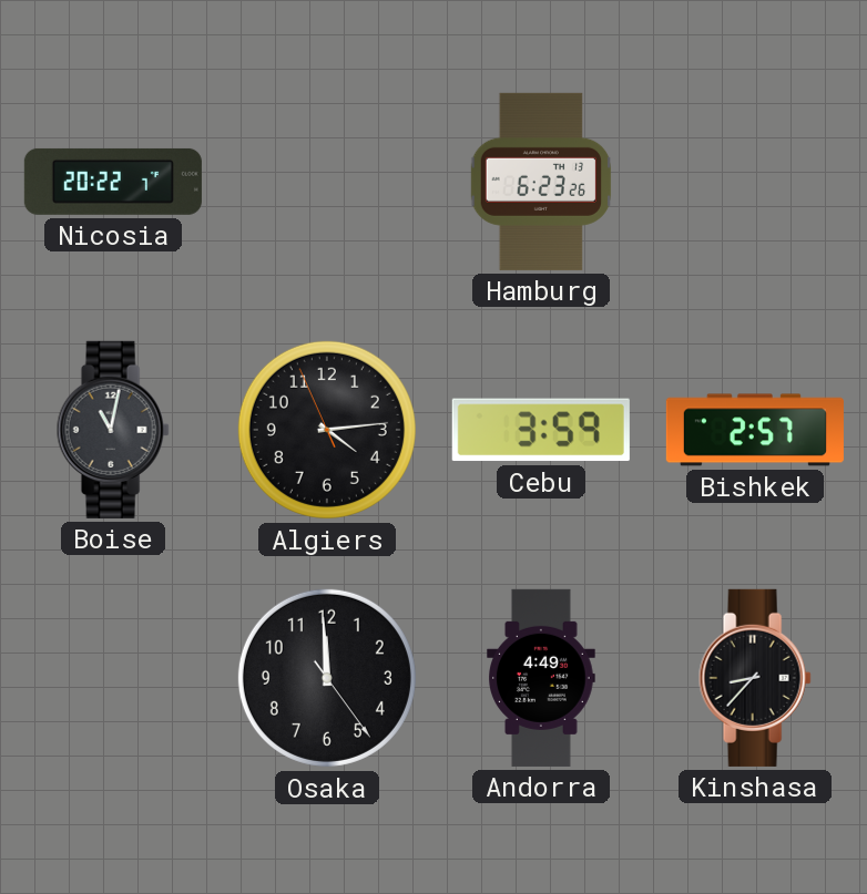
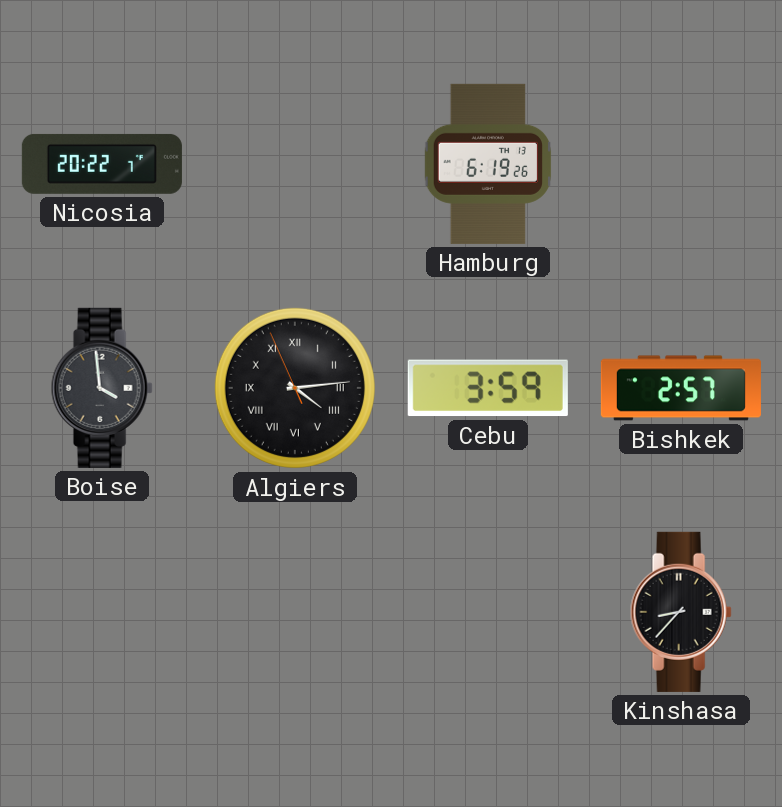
Hamburg: 6:23 -> 6:19
Boise: 11:02 -> 3:59
Algiers numerals: Arabic -> Roman
Osaka: 11:59 -> none
Andorra: 4:49 -> none
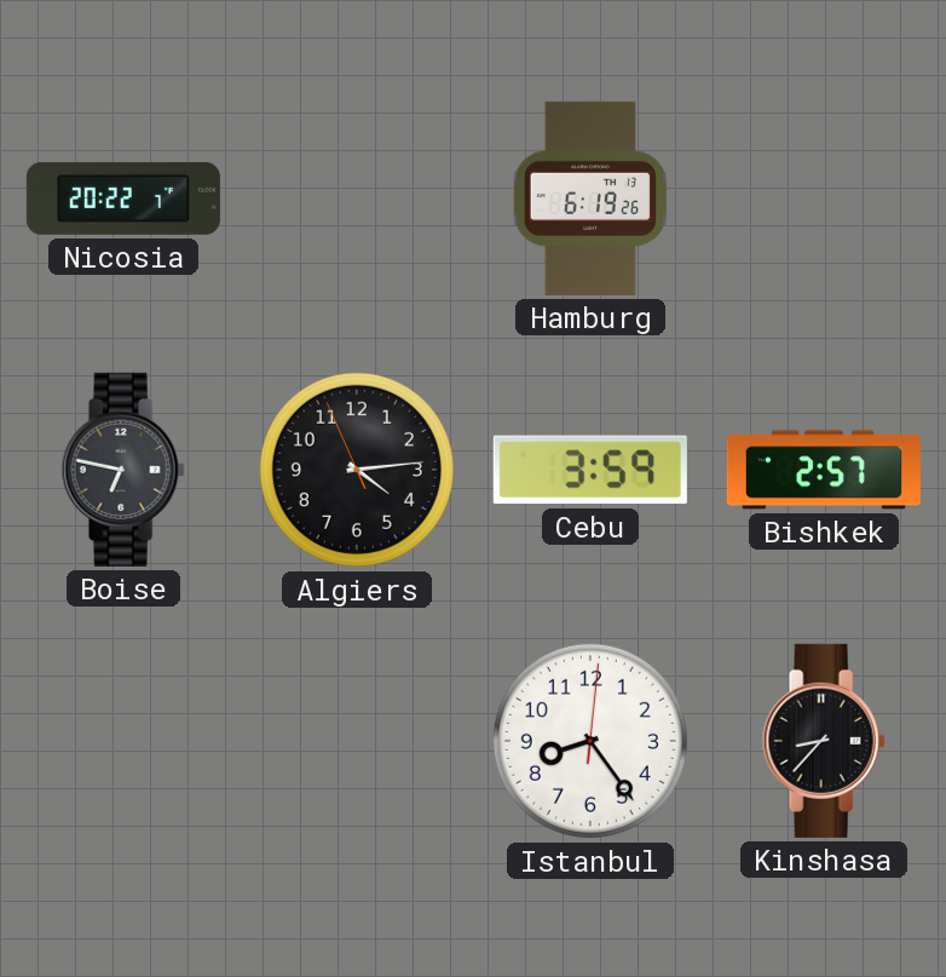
Boise: 3:59 -> 6:47
Algiers numerals: Roman -> Arabic
Istanbul: none -> 8:24
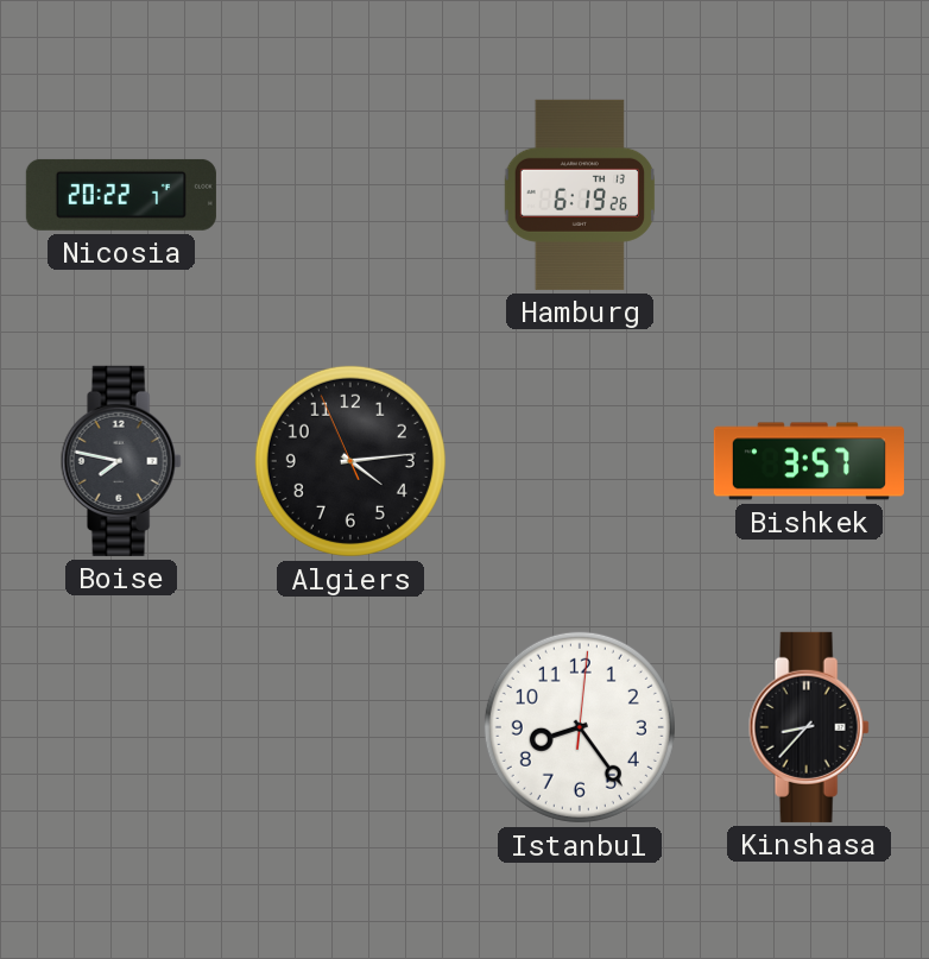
Boise: 6:47 -> 7:47
Cebu: 3:59 -> none
Bishkek: 2:57 -> 3:57
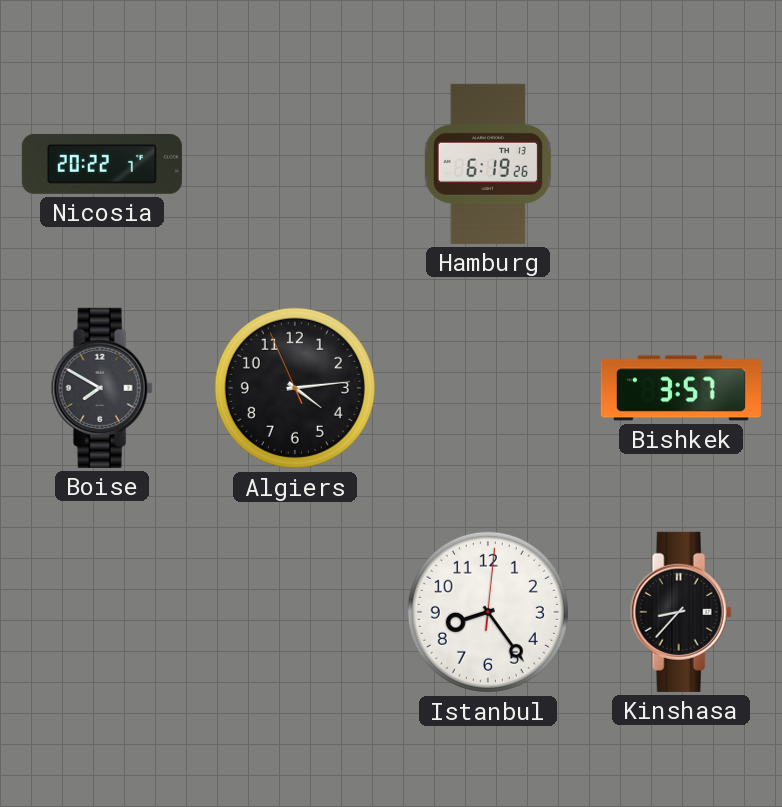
Boise: 7:47 -> 7:50
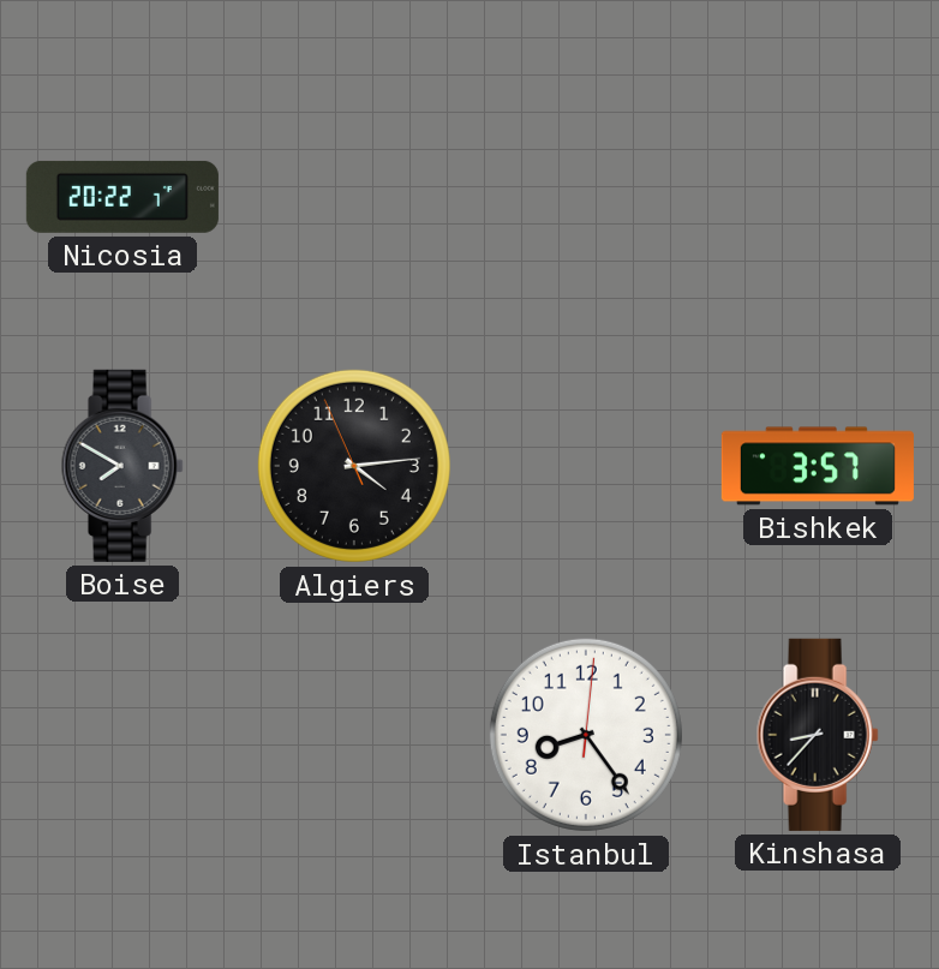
Hamburg: 6:19 -> none
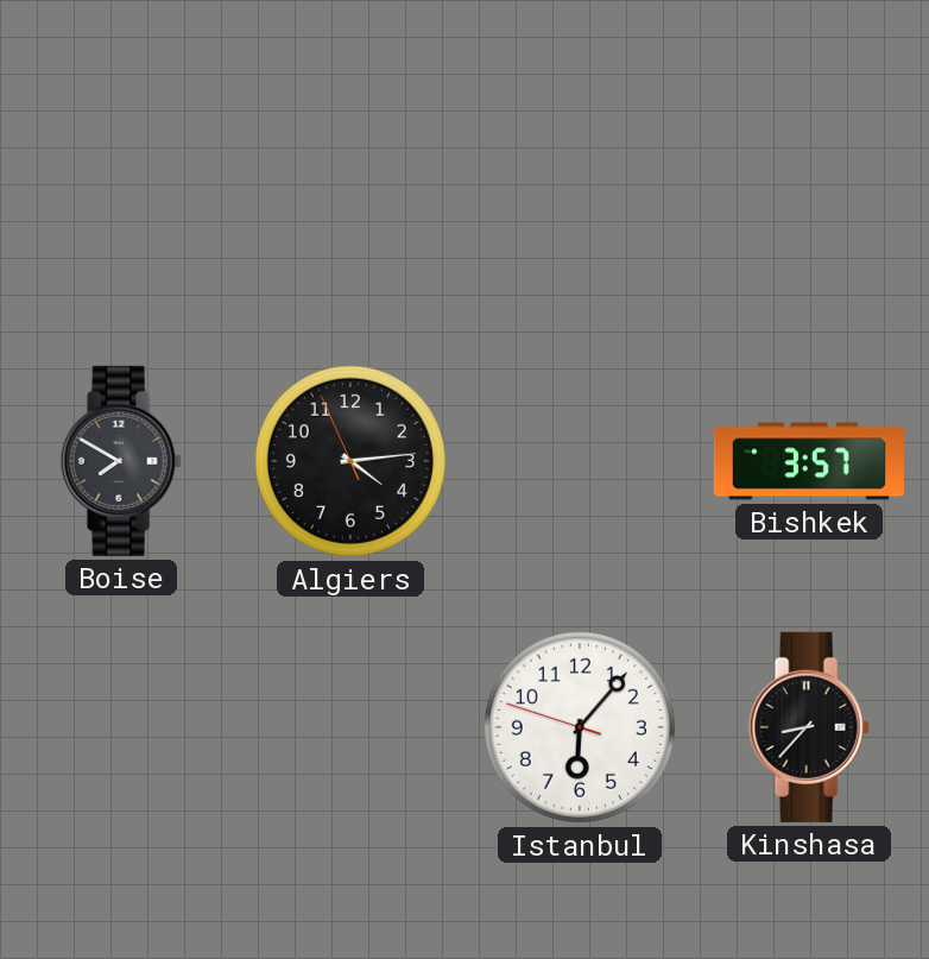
Nicosia: 20:22 -> none
Istanbul: 8:24 -> 6:06
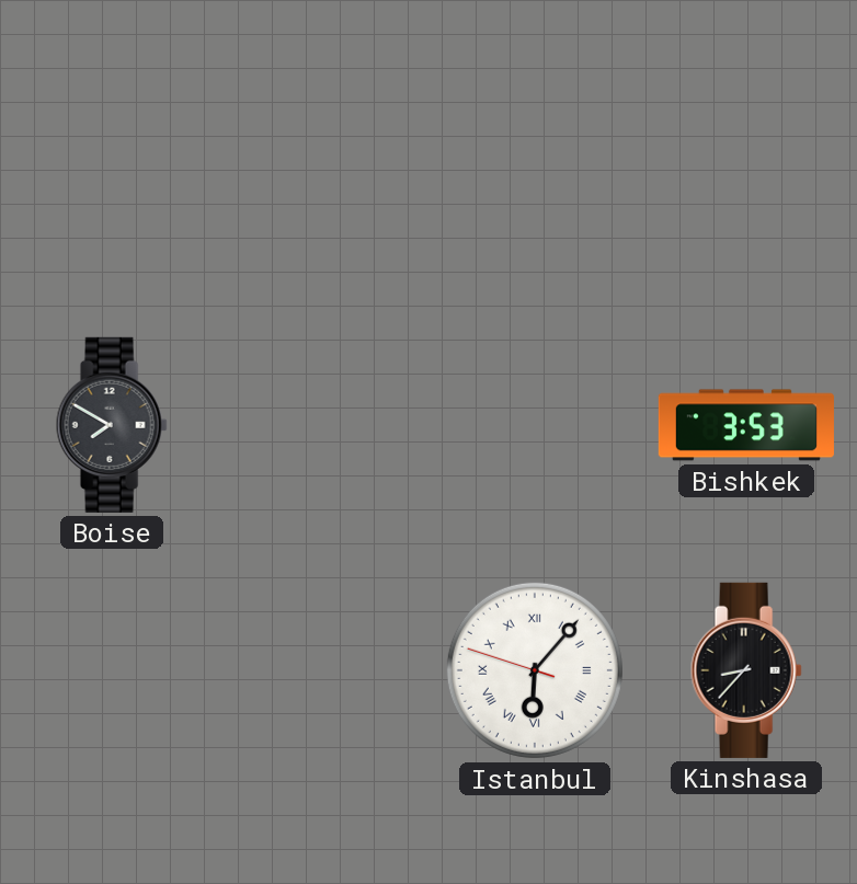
Algiers: 4:13 -> none
Bishkek: 3:57 -> 3:53
Istanbul numerals: Arabic -> Roman
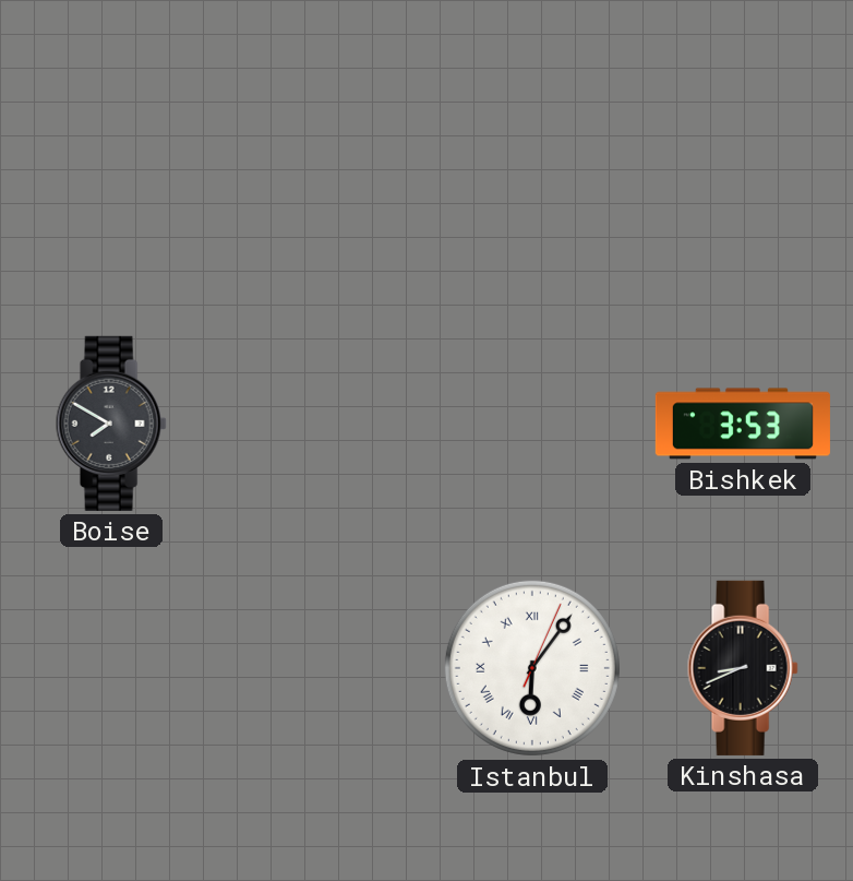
Istanbul: 6:06:48 -> 6:06:04
Kinshasa: 8:37 -> 8:41
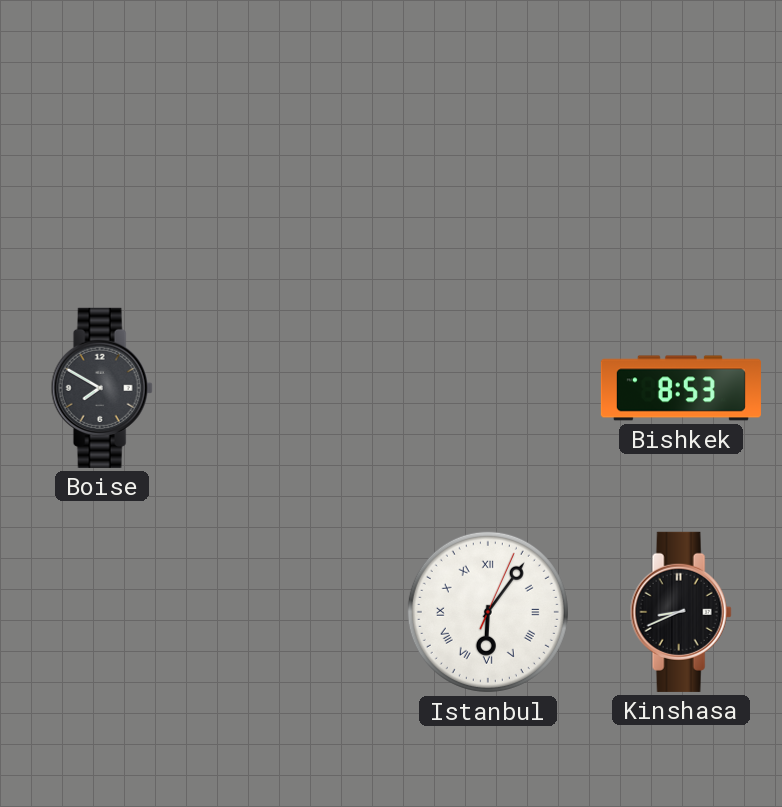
Bishkek: 3:53 -> 8:53
